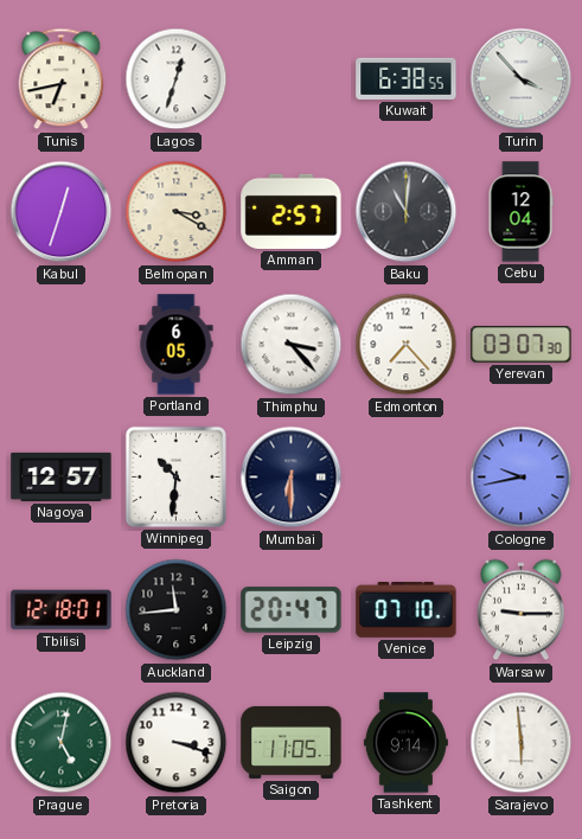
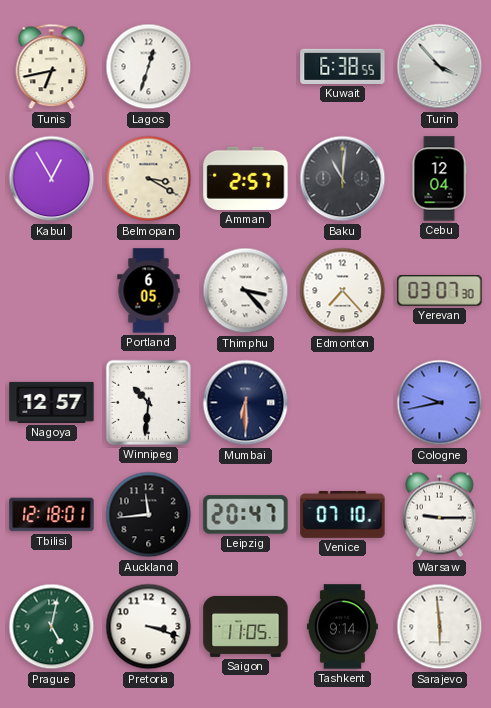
Kabul: 12:33 -> 12:55
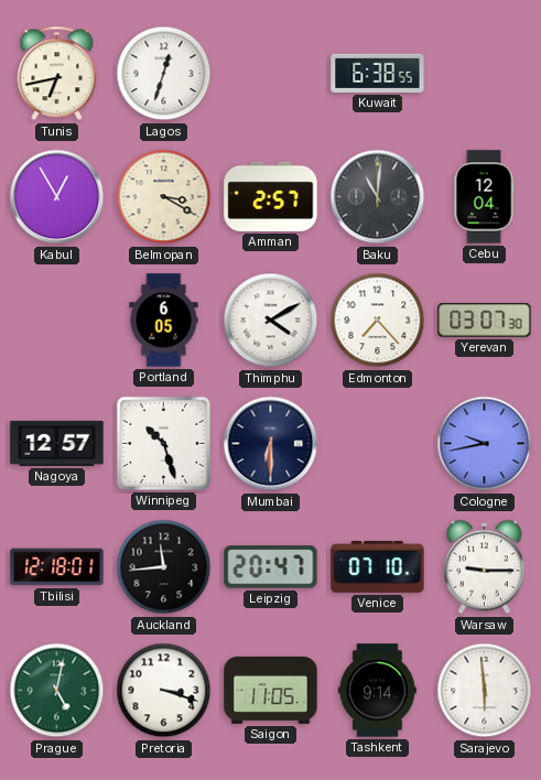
Turin: 3:53 -> none
Thimphu: 3:23 -> 4:10
Winnipeg: 10:31 -> 10:27
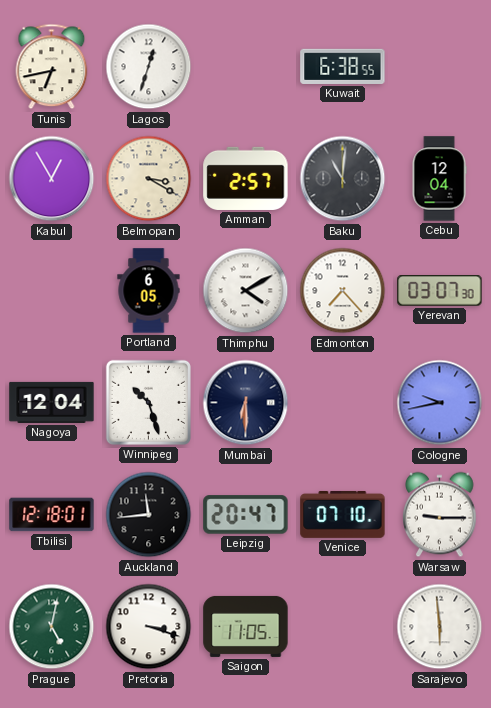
Nagoya: 12:57 -> 12:04
Tashkent: 9:14 -> none
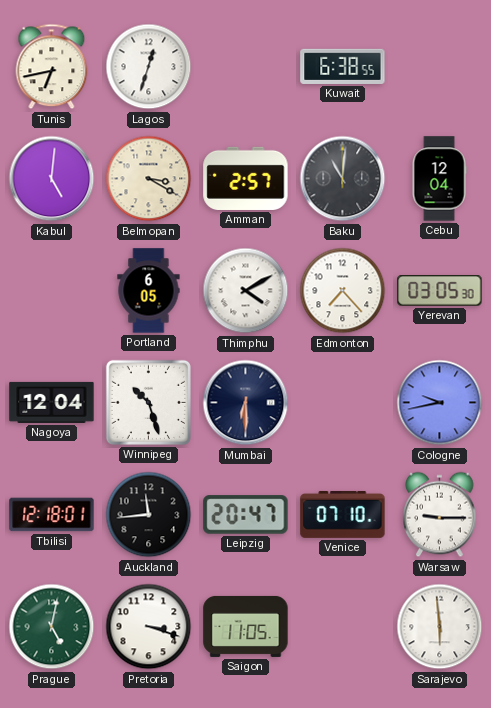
Kabul: 12:55 -> 5:01
Yerevan: 03:07 -> 03:05
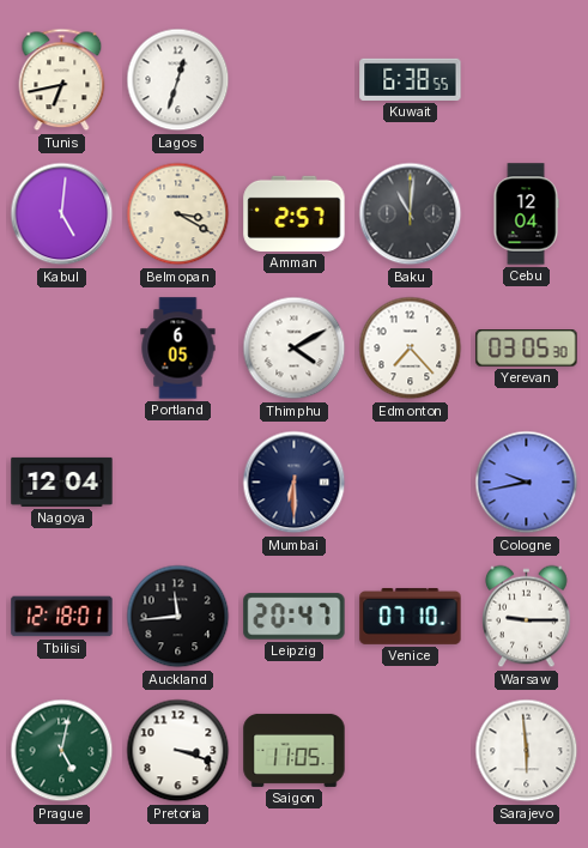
Winnipeg: 10:27 -> none
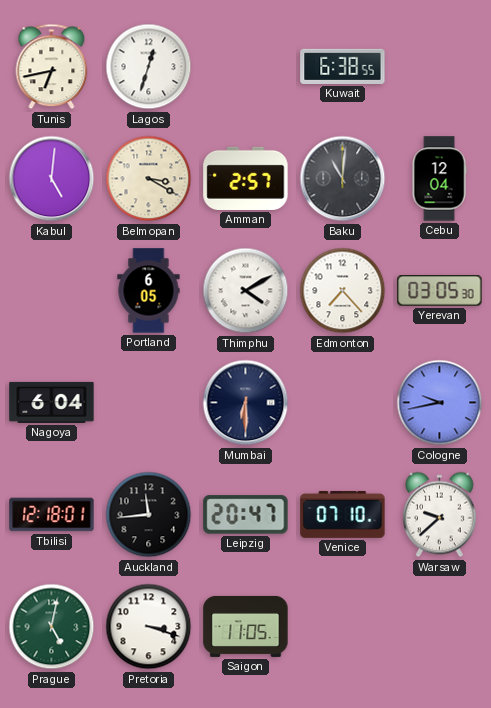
Nagoya: 12:04 -> 6:04
Warsaw: 9:15 -> 9:38
Sarajevo: 5:59 -> none
